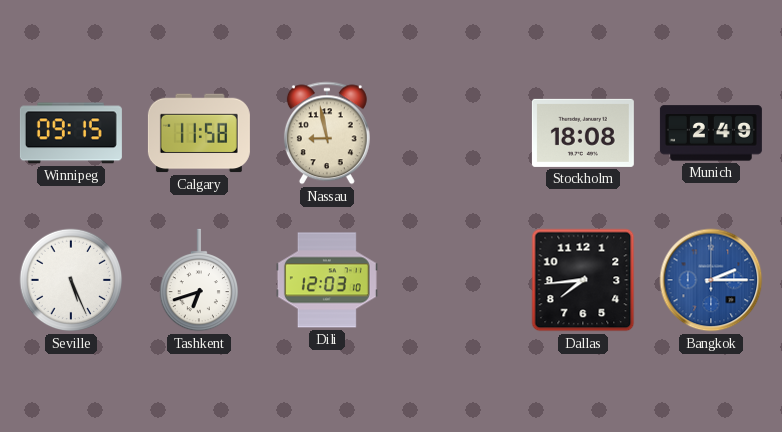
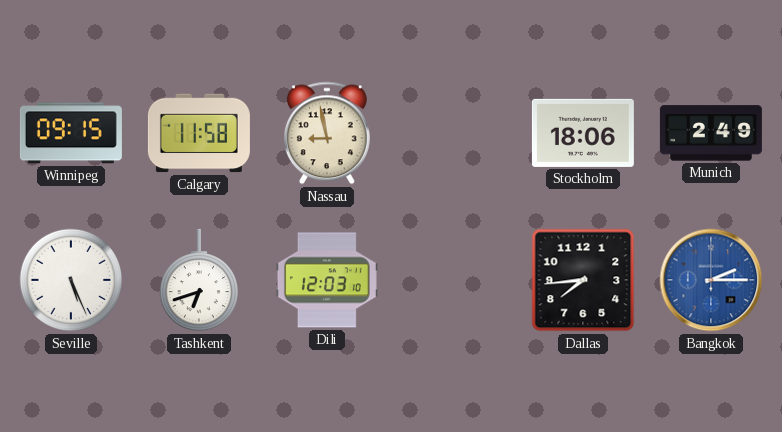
Stockholm: 18:08 -> 18:06
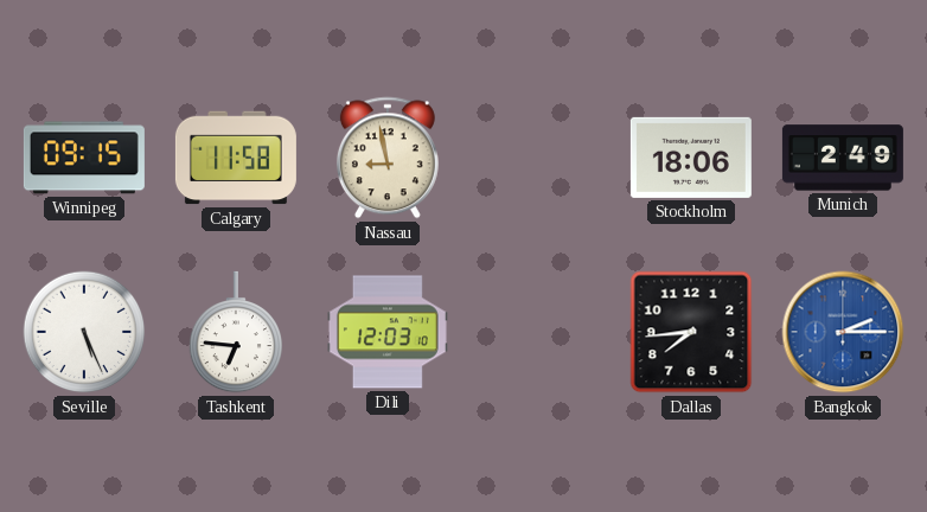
Tashkent: 6:42 -> 6:46
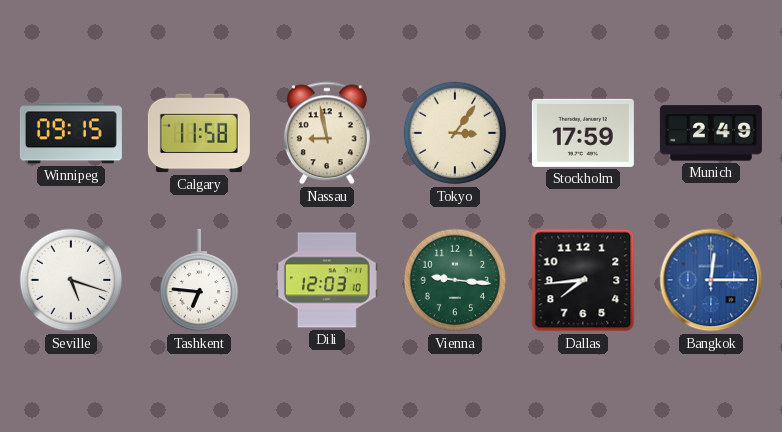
Tokyo: none -> 3:06
Stockholm: 18:06 -> 17:59
Seville: 5:26 -> 5:18
Vienna: none -> 9:16
Bangkok: 2:15 -> 12:15
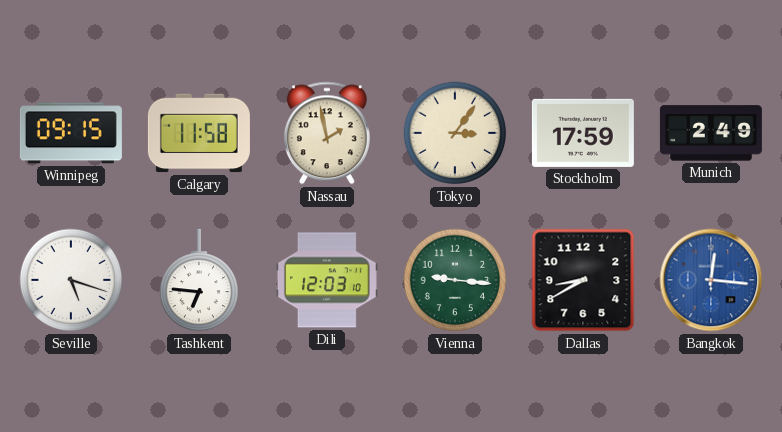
Nassau: 8:58 -> 1:58
Dallas: 7:44 -> 8:40
Bangkok: 12:15 -> 12:16
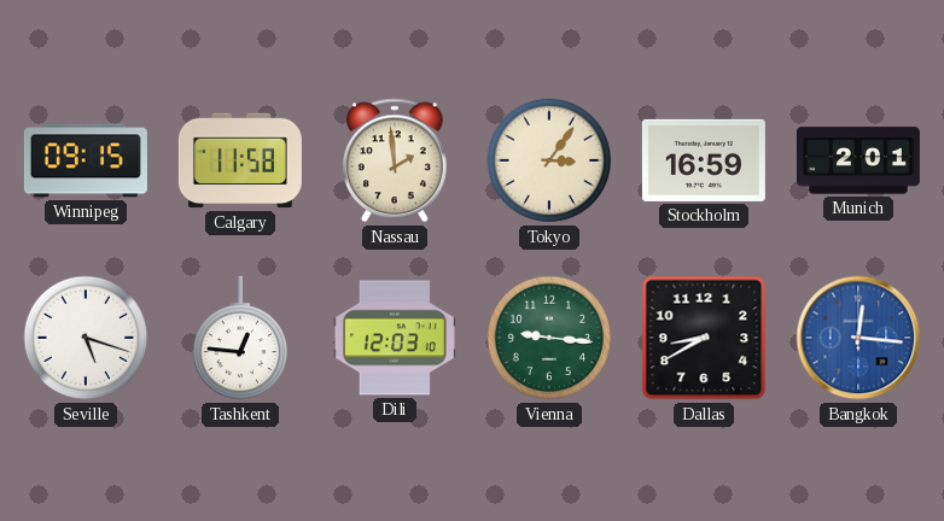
Nassau: 1:58 -> 1:59
Stockholm: 17:59 -> 16:59
Munich: 2:49 -> 2:01
Tashkent: 6:46 -> 12:46
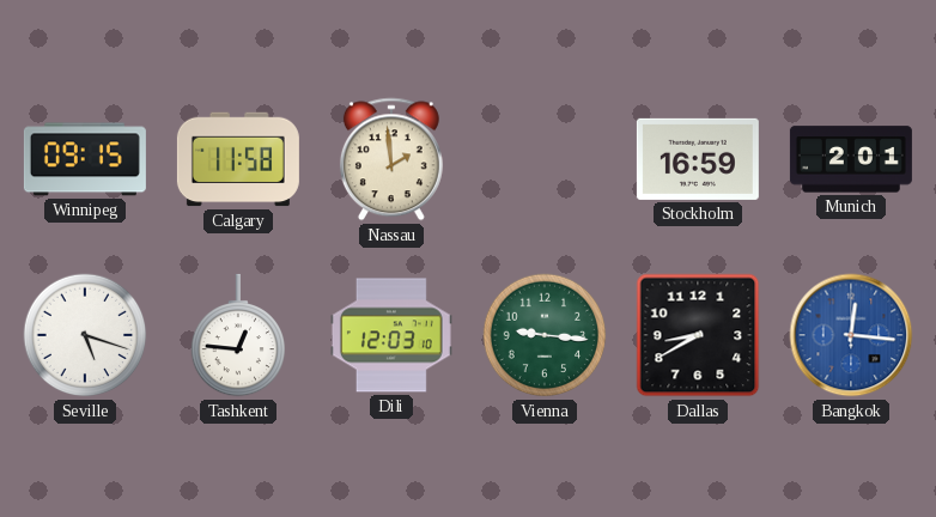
Tokyo: 3:06 -> none
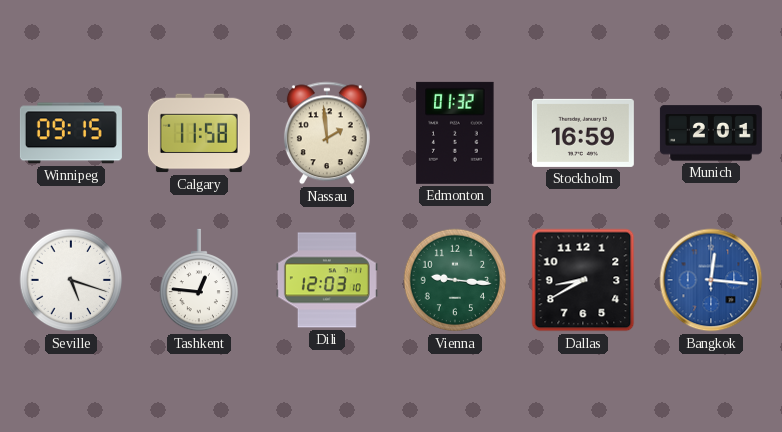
Edmonton: none -> 01:32
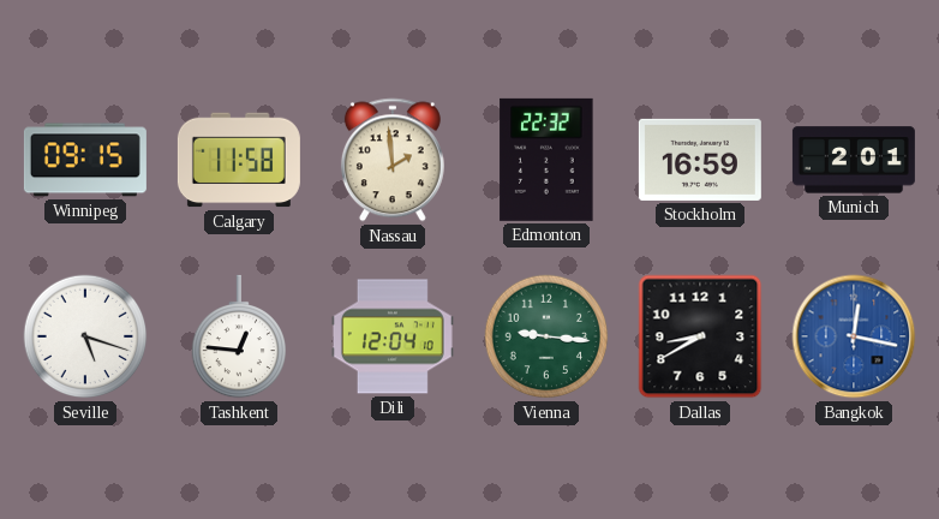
Edmonton: 01:32 -> 22:32
Dili: 12:03 -> 12:04
Bangkok: 12:16 -> 12:17
